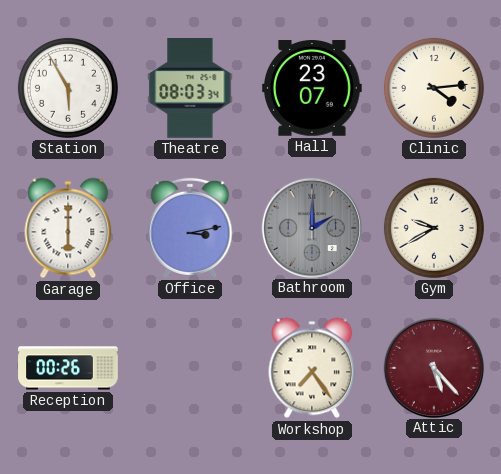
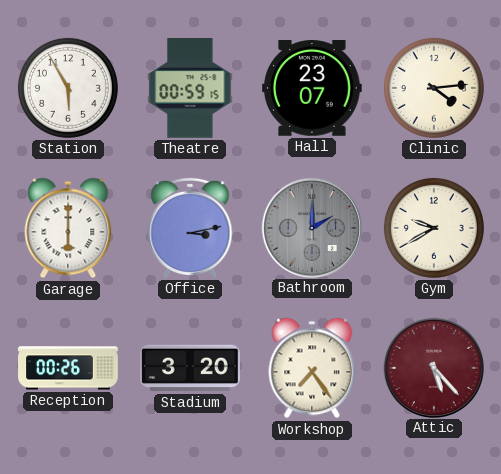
Theatre: 08:03 -> 00:59
Stadium: none -> 3:20
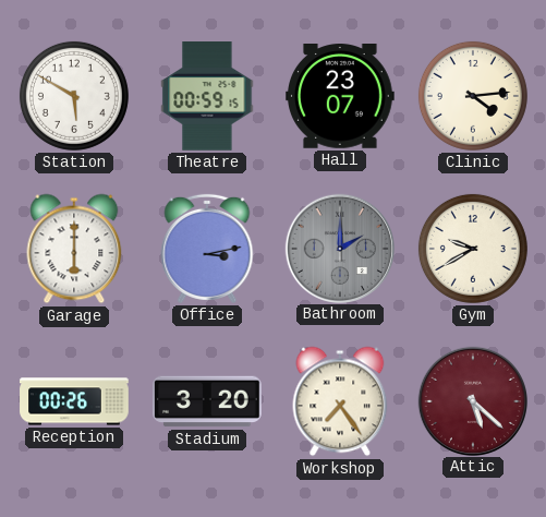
Station: 5:55 -> 5:50
Attic: 5:23 -> 5:22
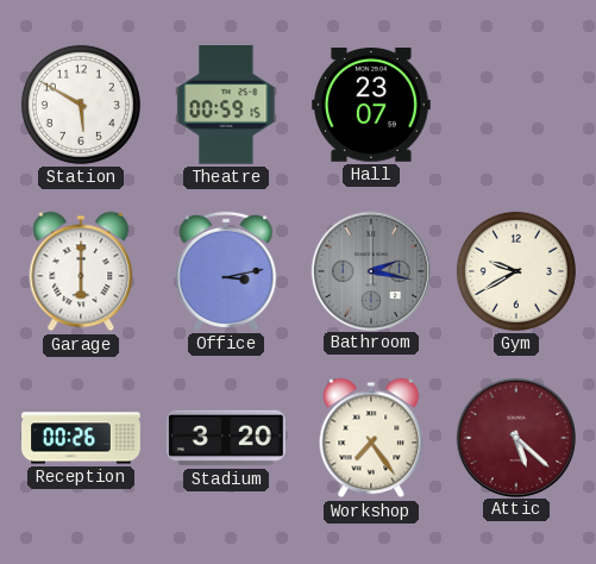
Clinic: 4:14 -> none
Bathroom: 2:00 -> 2:17
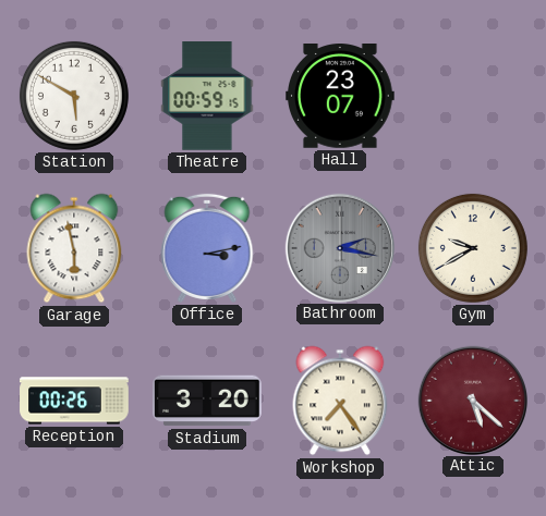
Garage: 6:00 -> 5:58
